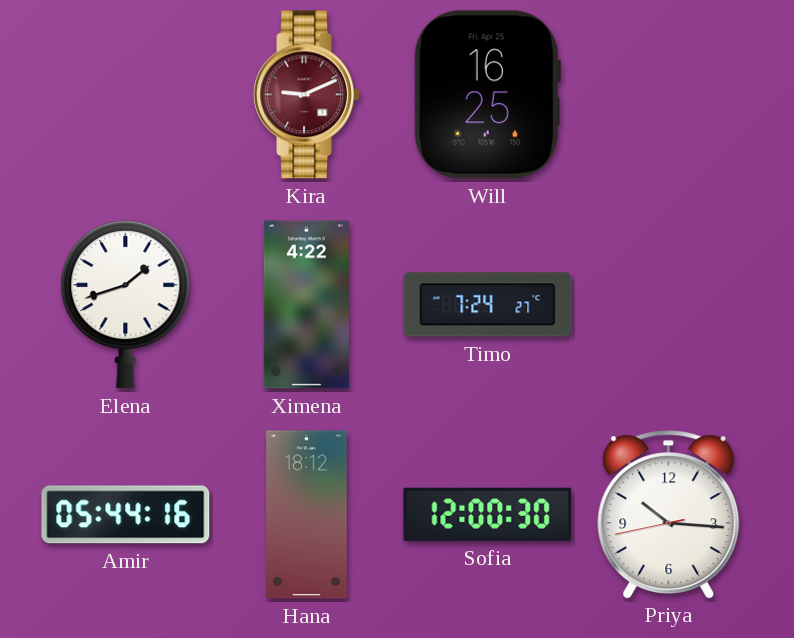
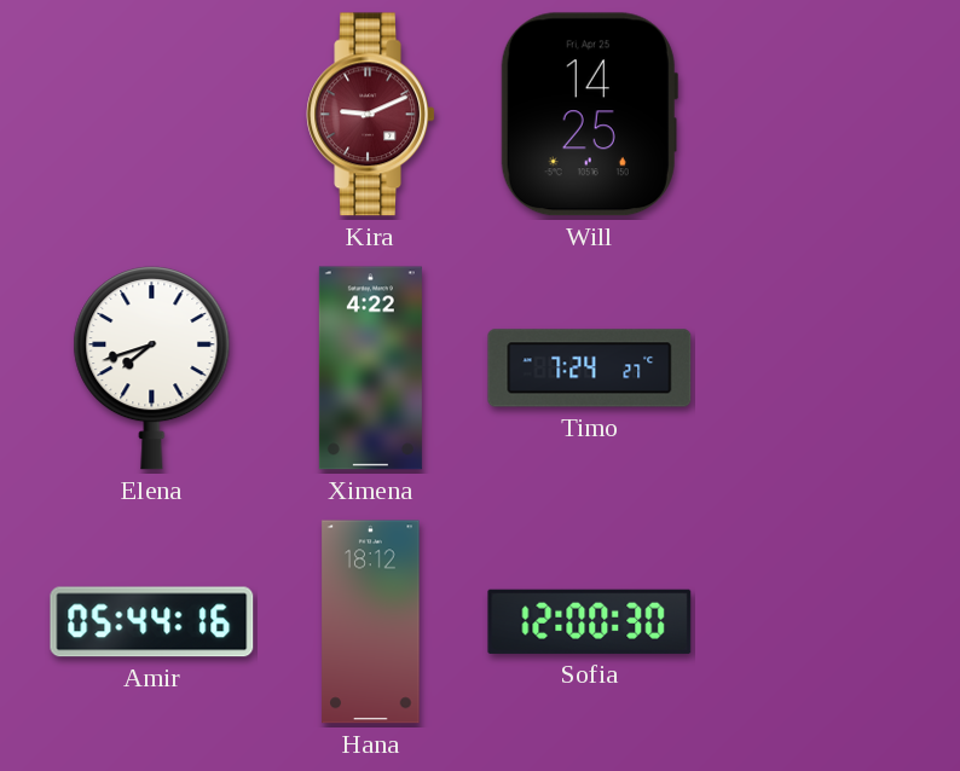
Will: 16:25 -> 14:25
Elena: 1:42 -> 7:42
Priya: 10:15 -> none
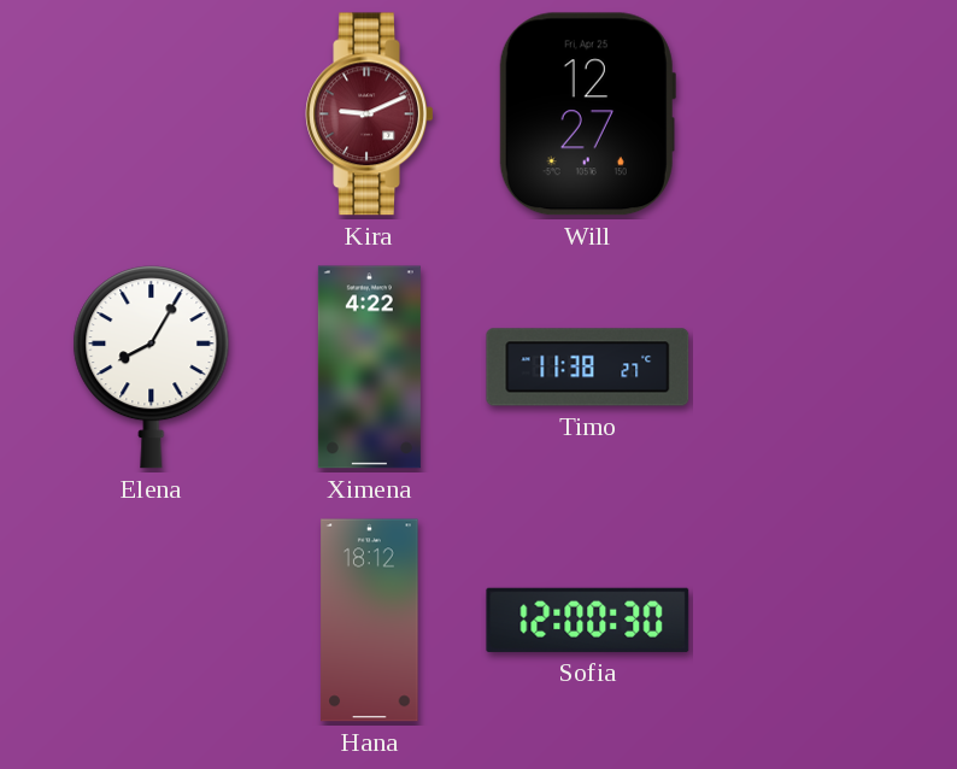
Will: 14:25 -> 12:27
Elena: 7:42 -> 8:05
Timo: 7:24 -> 11:38
Amir: 05:44 -> none
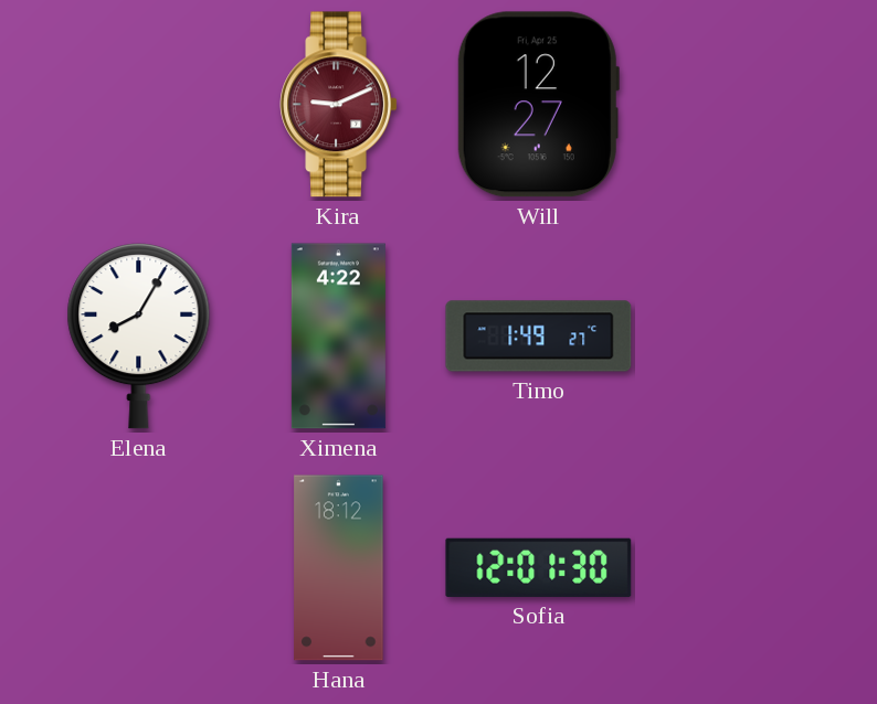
Timo: 11:38 -> 1:49
Sofia: 12:00 -> 12:01
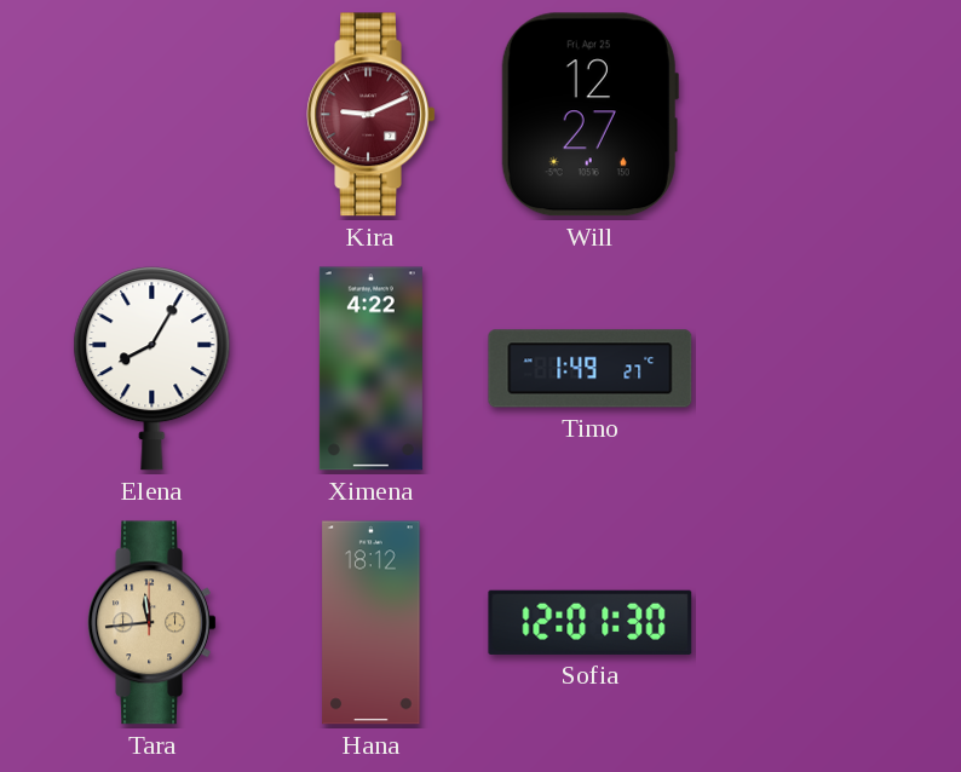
Tara: none -> 11:44
